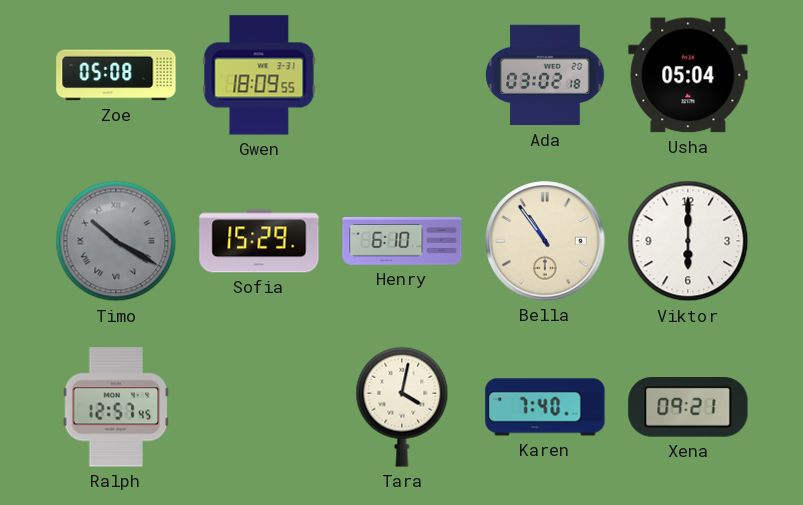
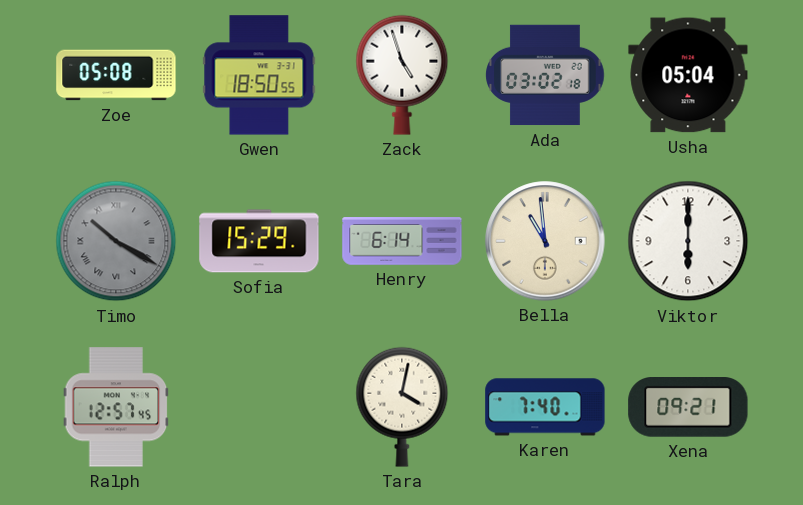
Gwen: 18:09 -> 18:50
Zack: none -> 4:57
Henry: 6:10 -> 6:14
Bella: 10:54 -> 10:59
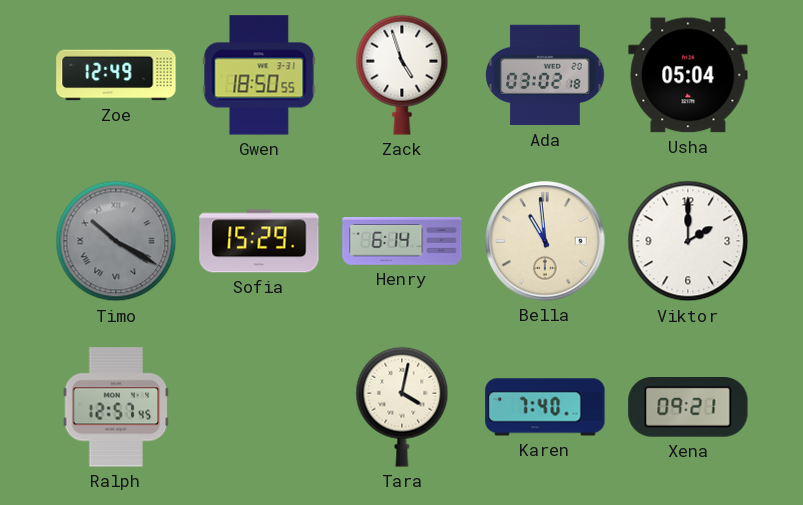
Zoe: 05:08 -> 12:49
Viktor: 6:00 -> 2:00
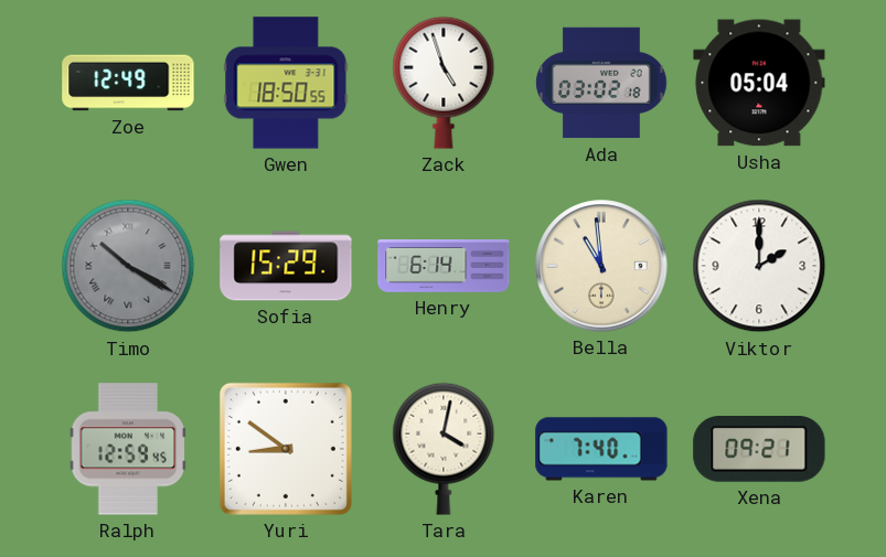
Ralph: 12:57 -> 12:59
Yuri: none -> 8:51
